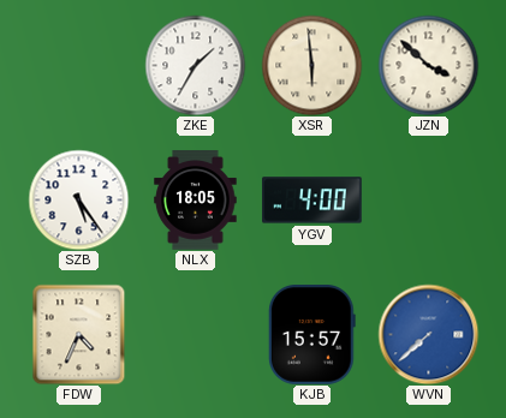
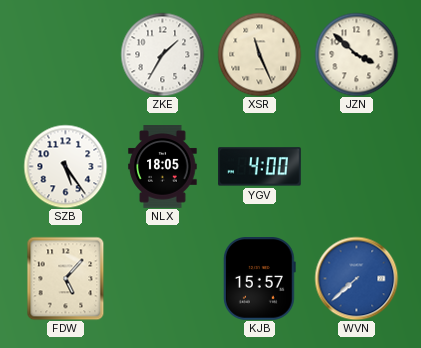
XSR: 5:59 -> 11:26
FDW: 4:34 -> 5:07
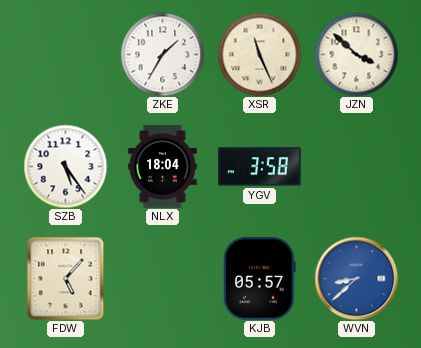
NLX: 18:05 -> 18:04
YGV: 4:00 -> 3:58
KJB: 15:57 -> 05:57
WVN: 7:38 -> 8:38
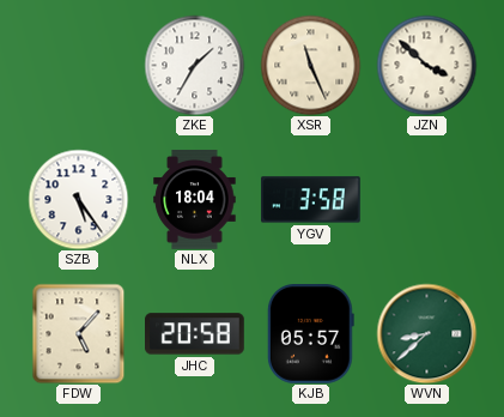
JHC: none -> 20:58
WVN dial: blue -> green
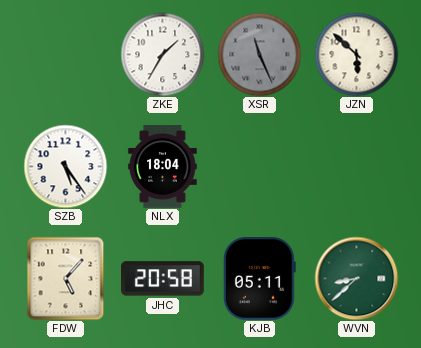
XSR dial: cream -> grey
JZN: 3:52 -> 5:52
YGV: 3:58 -> none
KJB: 05:57 -> 05:11
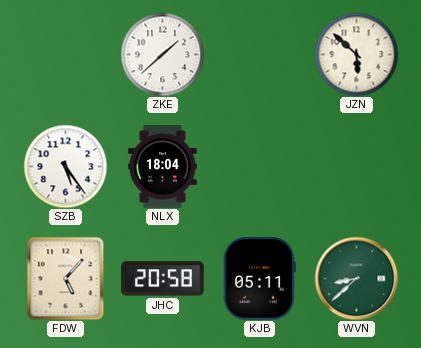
ZKE: 1:35 -> 1:38
XSR: 11:26 -> none
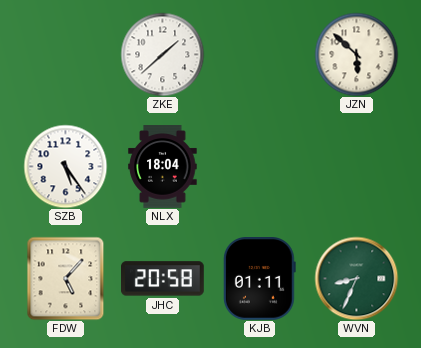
KJB: 05:11 -> 01:11
WVN: 8:38 -> 8:34
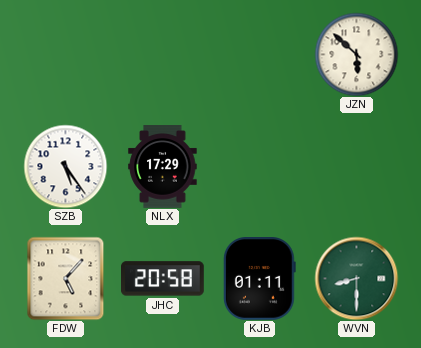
ZKE: 1:38 -> none
NLX: 18:04 -> 17:29
WVN: 8:34 -> 8:30
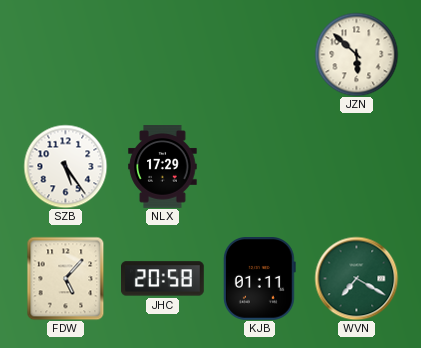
WVN: 8:30 -> 7:20
